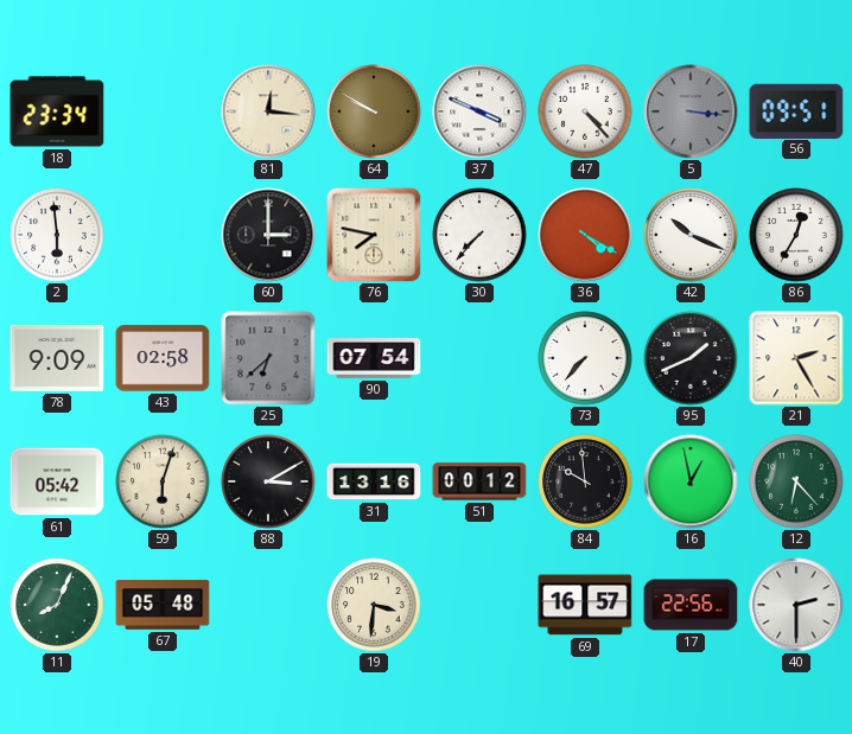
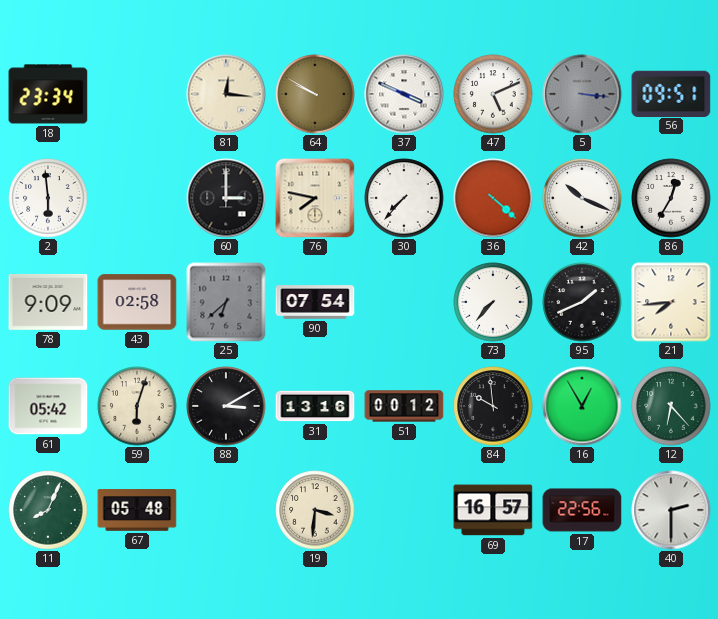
47: 4:23 -> 5:11
36: 4:20 -> 4:22
21: 2:25 -> 7:44
16: 12:58 -> 12:55
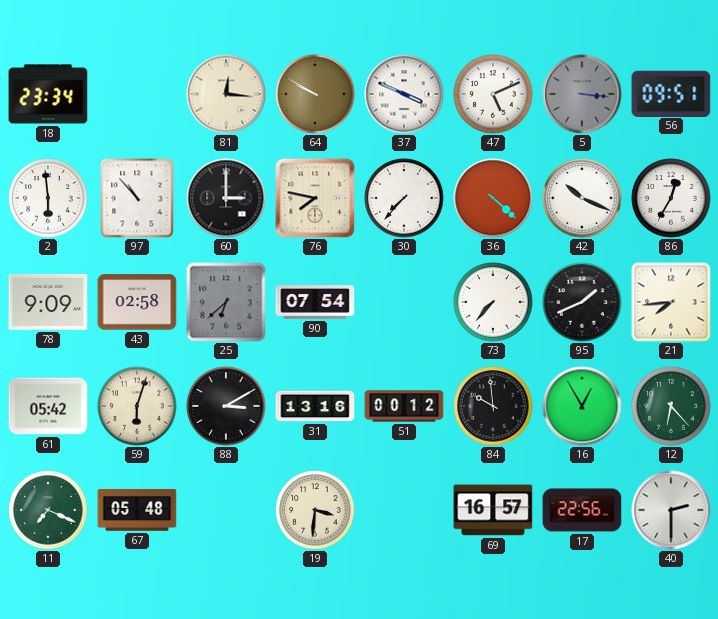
97: none -> 10:53
11: 8:04 -> 7:19
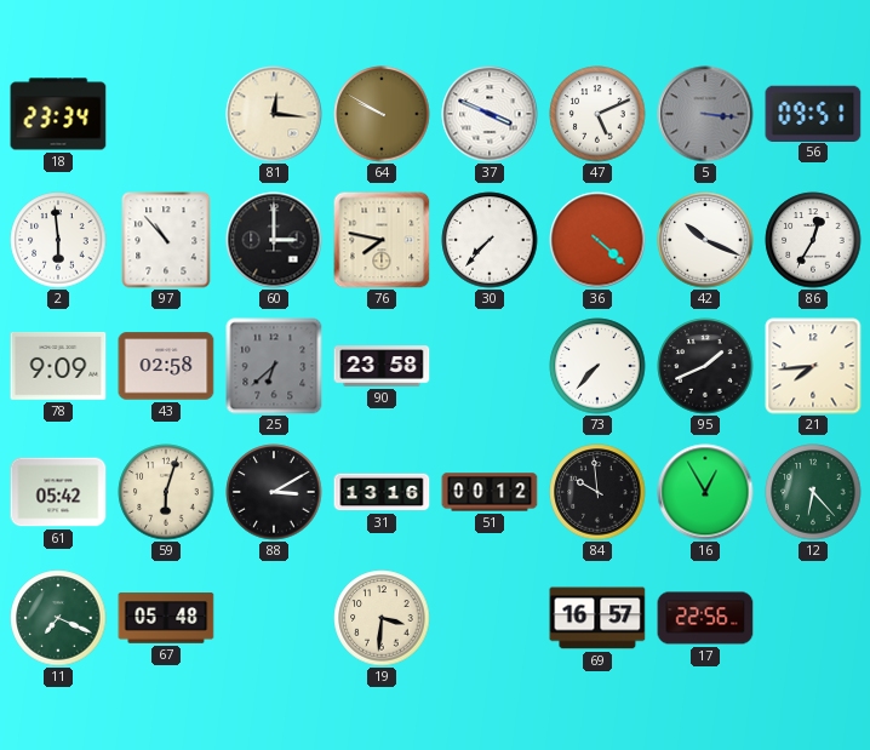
90: 07:54 -> 23:58
40: 2:30 -> none
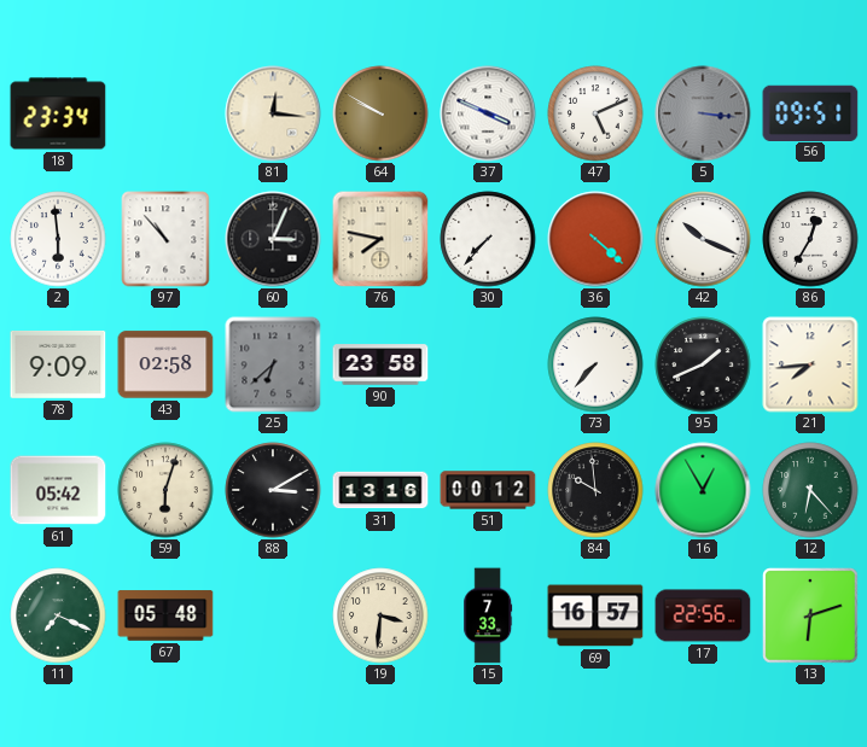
60: 3:00 -> 3:04
15: none -> 7:33
13: none -> 6:12
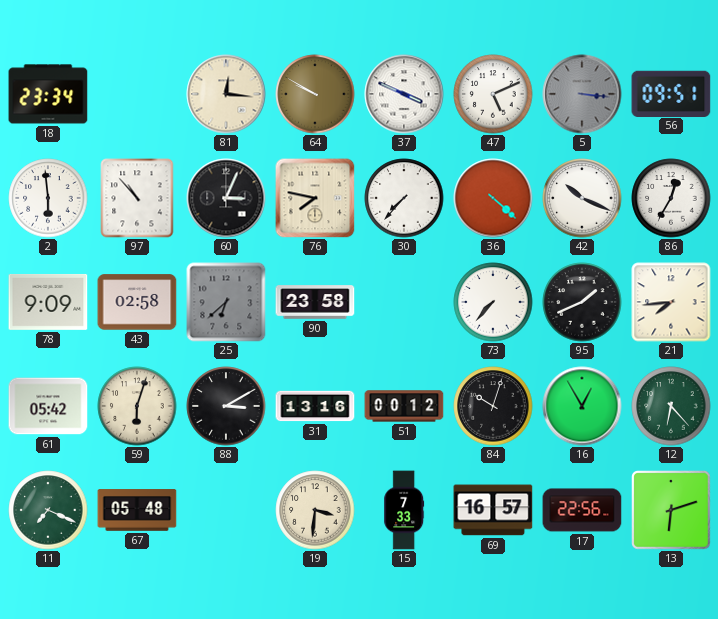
84: 9:59 -> 10:03
